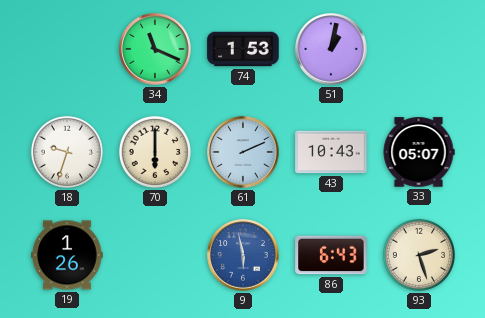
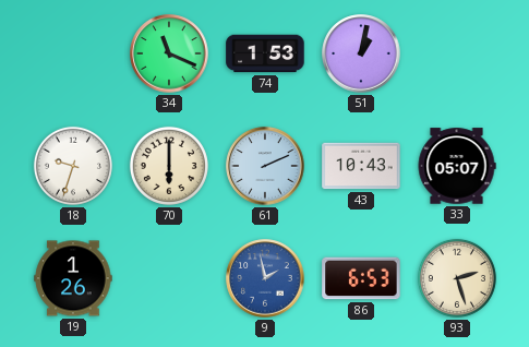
9: 5:58 -> 1:58
86: 6:43 -> 6:53
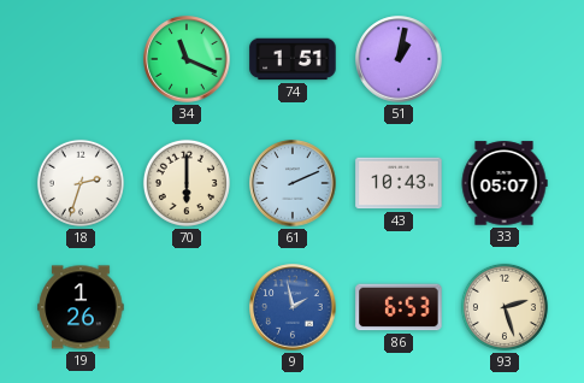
74: 1:53 -> 1:51
18: 9:33 -> 2:33
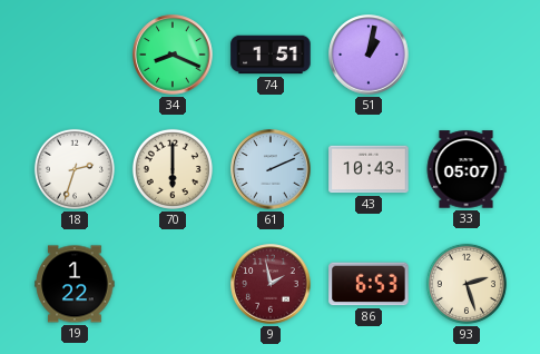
34: 11:19 -> 8:19
19: 1:26 -> 1:22
9 dial: blue -> burgundy
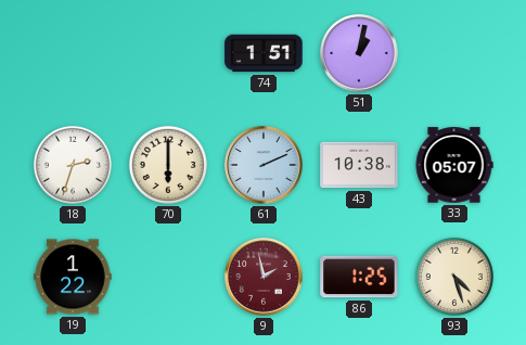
34: 8:19 -> none
43: 10:43 -> 10:38
86: 6:53 -> 1:25
93: 2:27 -> 4:27
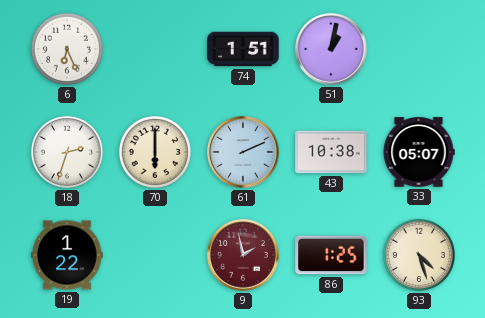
6: none -> 6:26
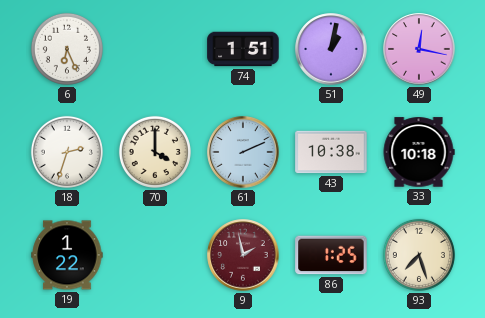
49: none -> 12:17
70: 6:00 -> 4:00
33: 05:07 -> 10:18
93: 4:27 -> 7:27
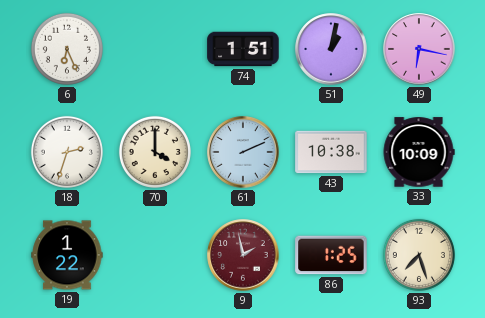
49: 12:17 -> 6:17
33: 10:18 -> 10:09
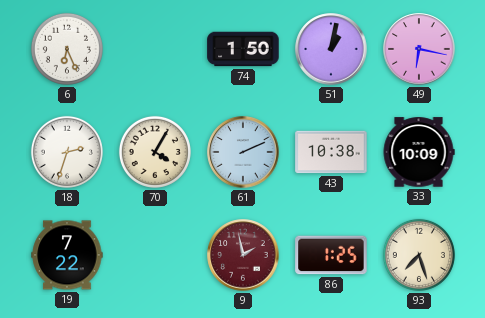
74: 1:51 -> 1:50
70: 4:00 -> 4:05
19: 1:22 -> 7:22
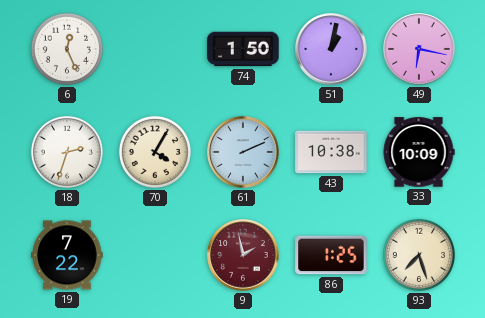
6: 6:26 -> 12:26
